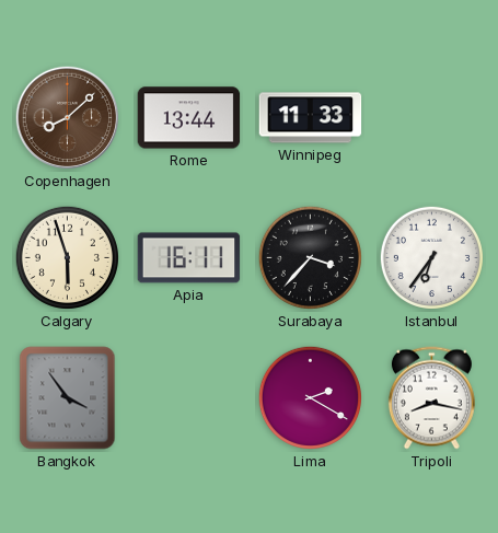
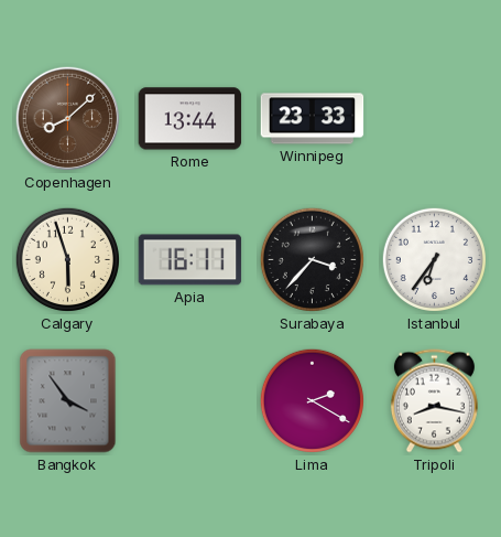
Winnipeg: 11:33 -> 23:33
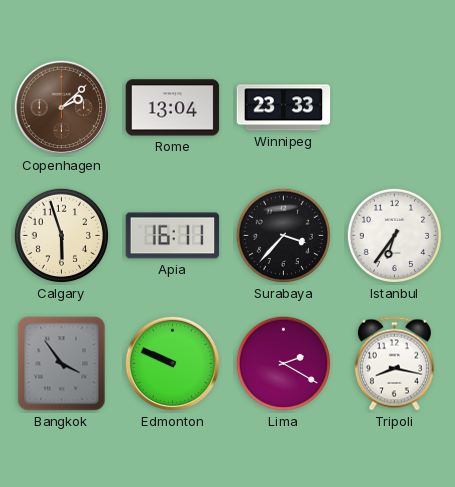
Copenhagen: 8:08 -> 2:08
Rome: 13:44 -> 13:04
Edmonton: none -> 9:49
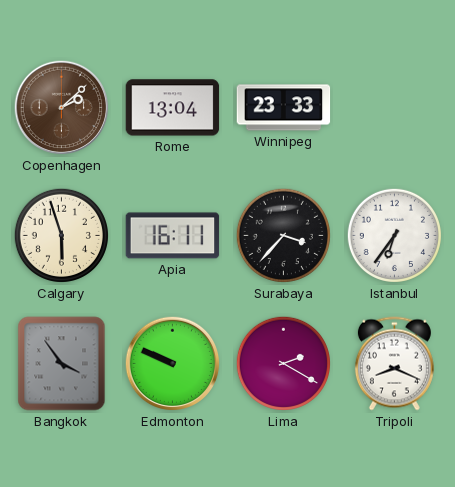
Tripoli: 8:17 -> 8:19
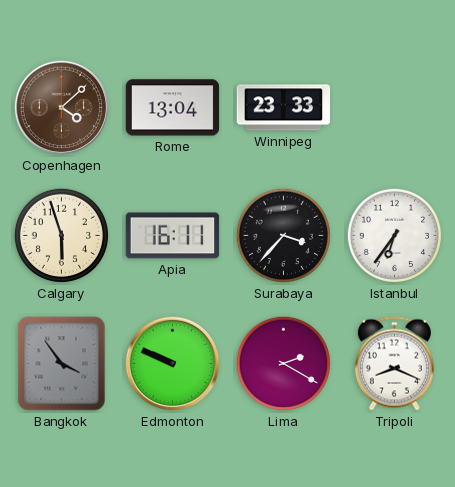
Copenhagen: 2:08 -> 4:08
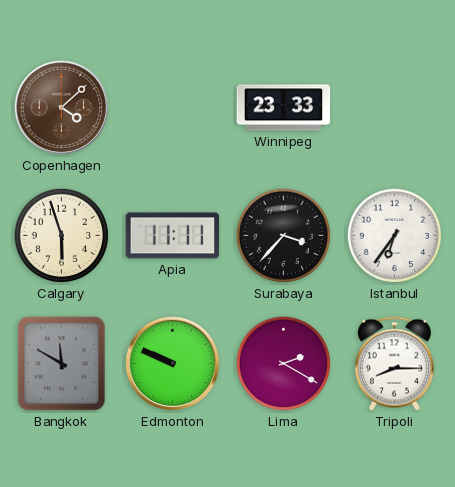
Rome: 13:04 -> none
Apia: 16:11 -> 11:11
Bangkok: 3:54 -> 11:50
Tripoli: 8:19 -> 8:15
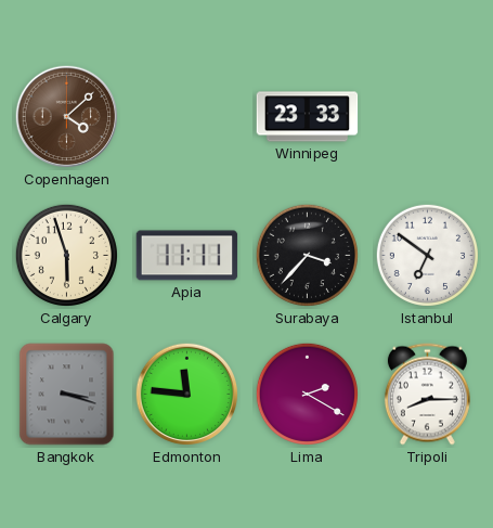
Istanbul: 6:36 -> 6:51
Bangkok: 11:50 -> 3:18
Edmonton: 9:49 -> 11:46
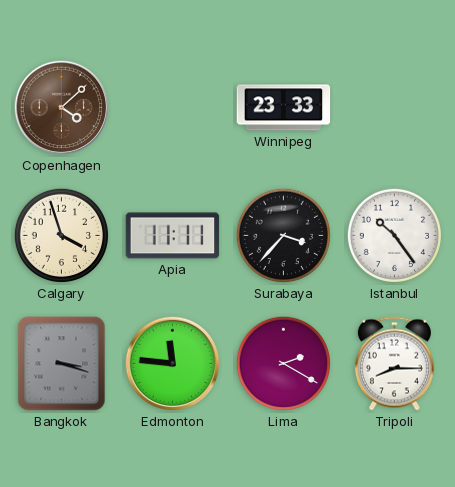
Calgary: 5:57 -> 3:57
Istanbul: 6:51 -> 10:24
